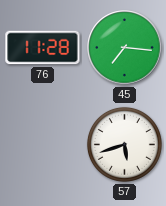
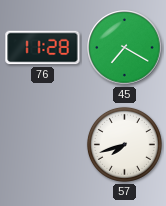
45: 7:16 -> 7:20
57: 5:42 -> 7:42
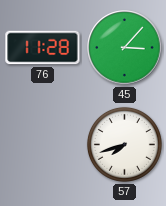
45: 7:20 -> 3:07
